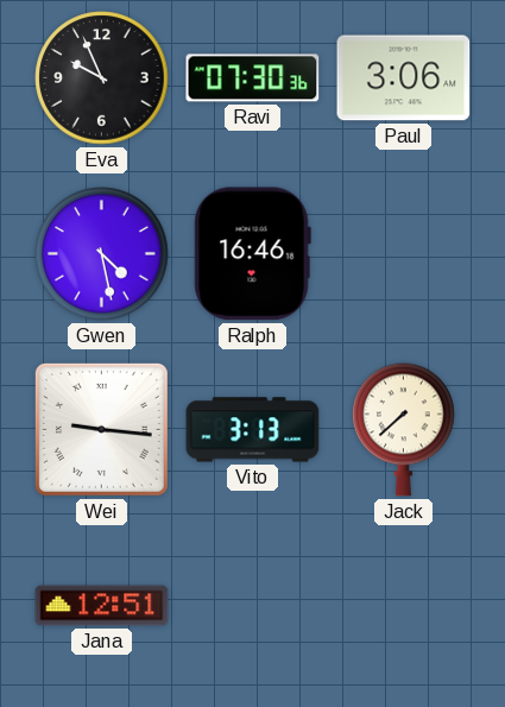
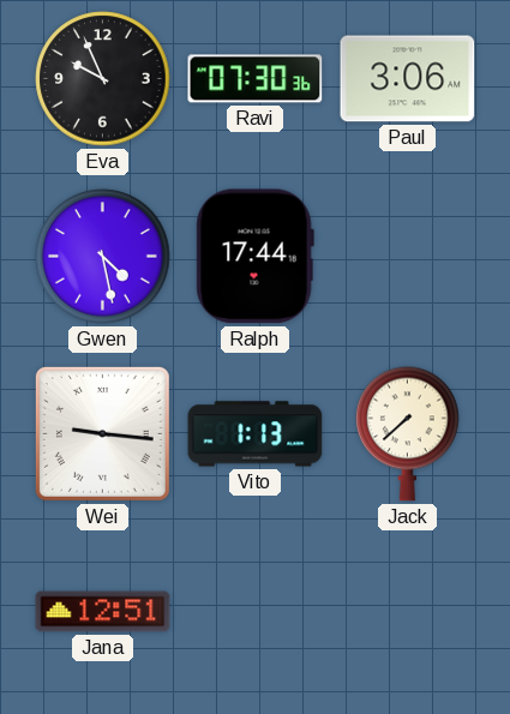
Ralph: 16:46 -> 17:44
Vito: 3:13 -> 1:13
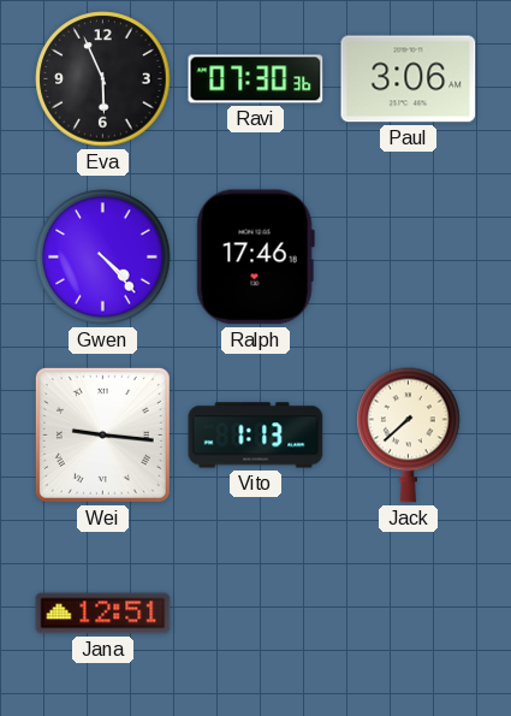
Eva: 9:56 -> 5:56
Gwen: 4:28 -> 4:23
Ralph: 17:44 -> 17:46
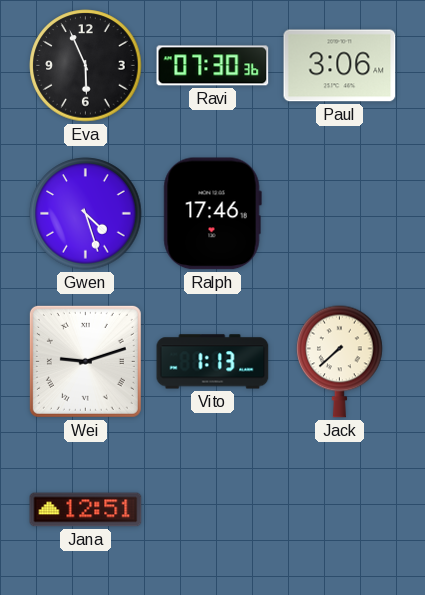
Gwen: 4:23 -> 4:27
Wei: 9:16 -> 9:12
